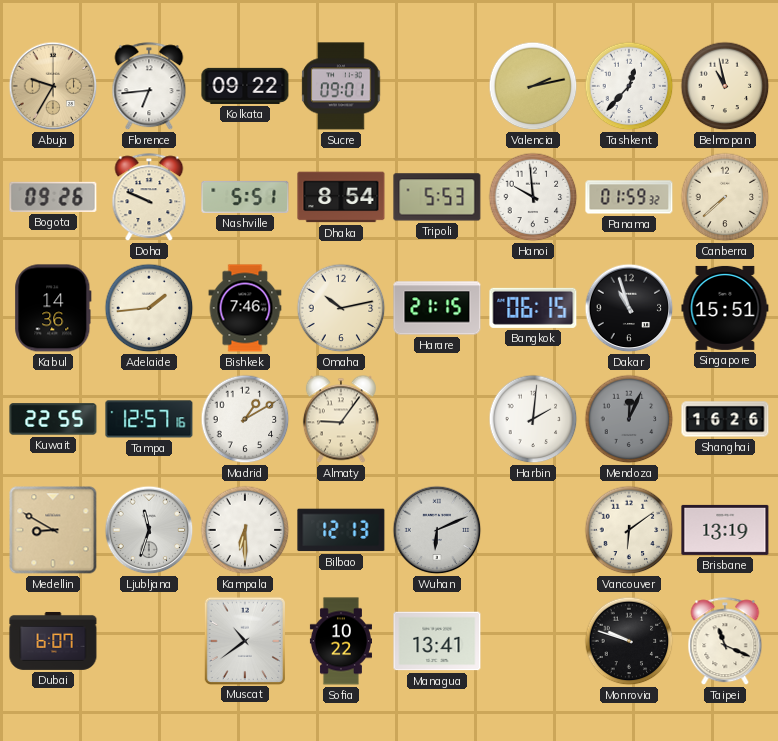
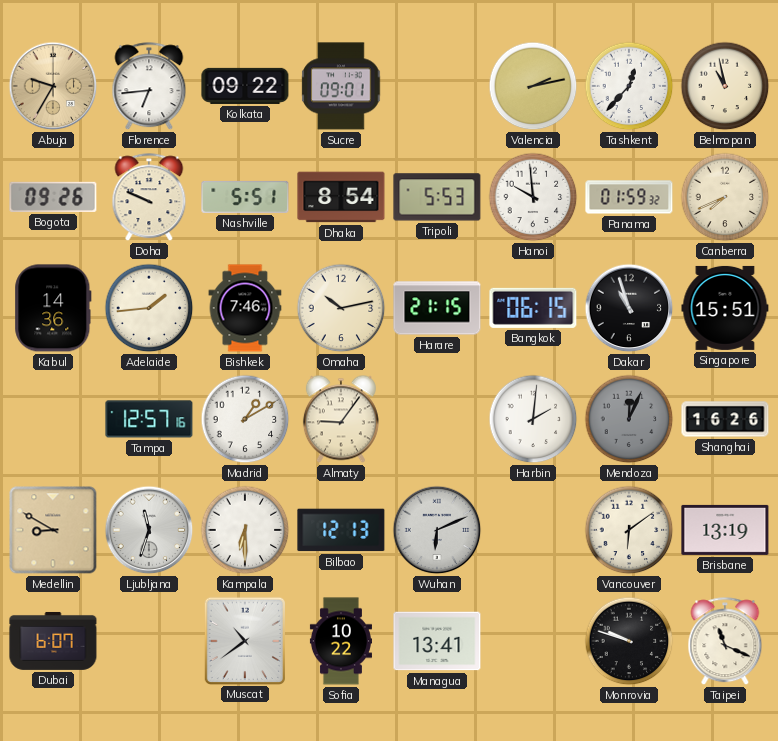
Canberra: 7:38 -> 7:41
Kuwait: 22:55 -> none
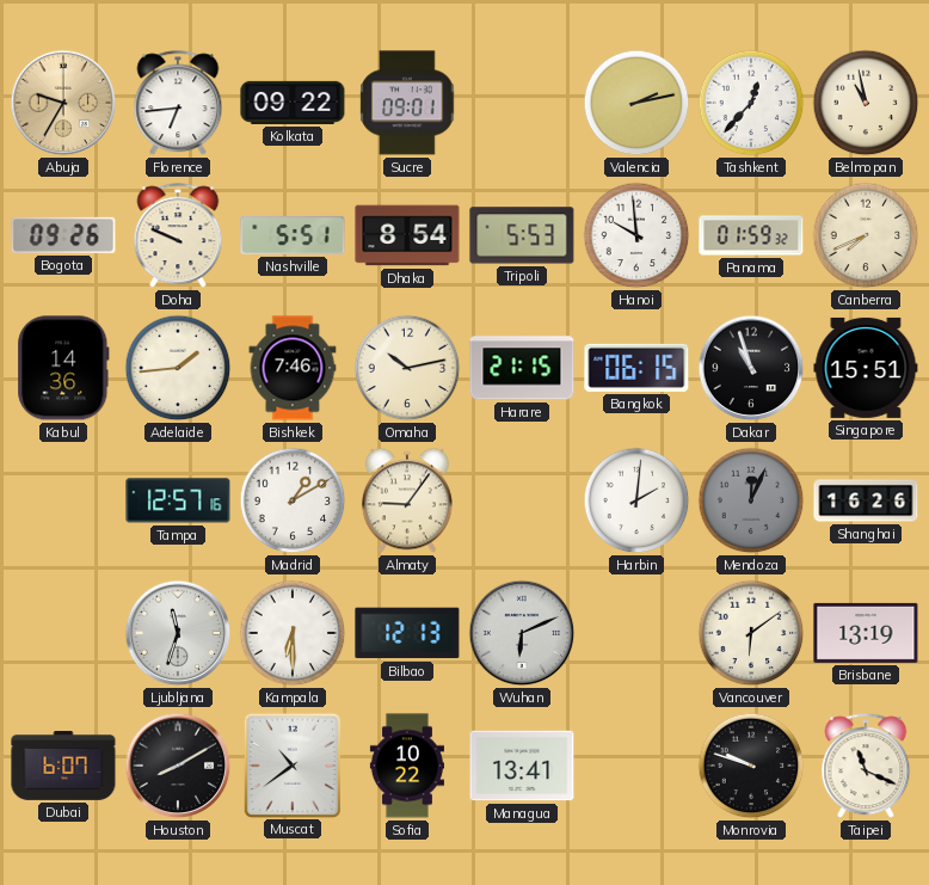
Medellin: 8:50 -> none
Houston: none -> 8:10
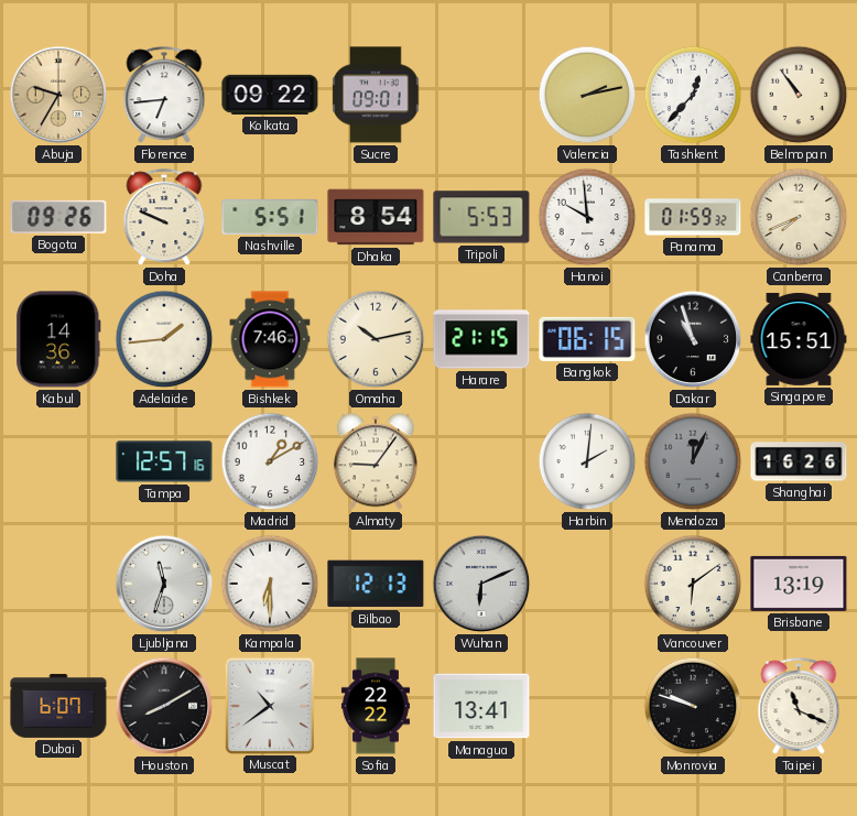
Belmopan: 10:58 -> 10:54
Sofia: 10:22 -> 22:22
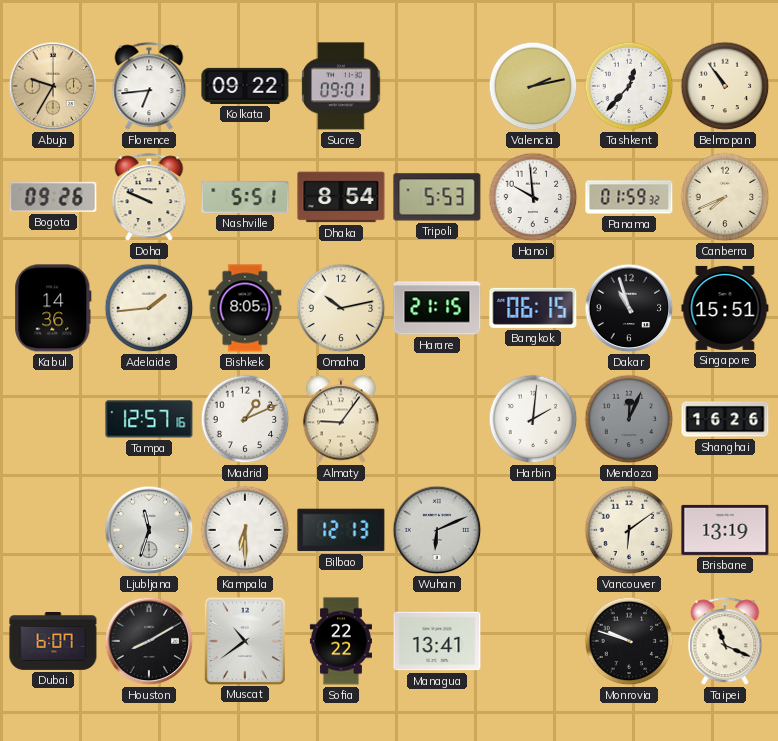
Bishkek: 7:46 -> 8:05
Madrid: 1:10 -> 1:11
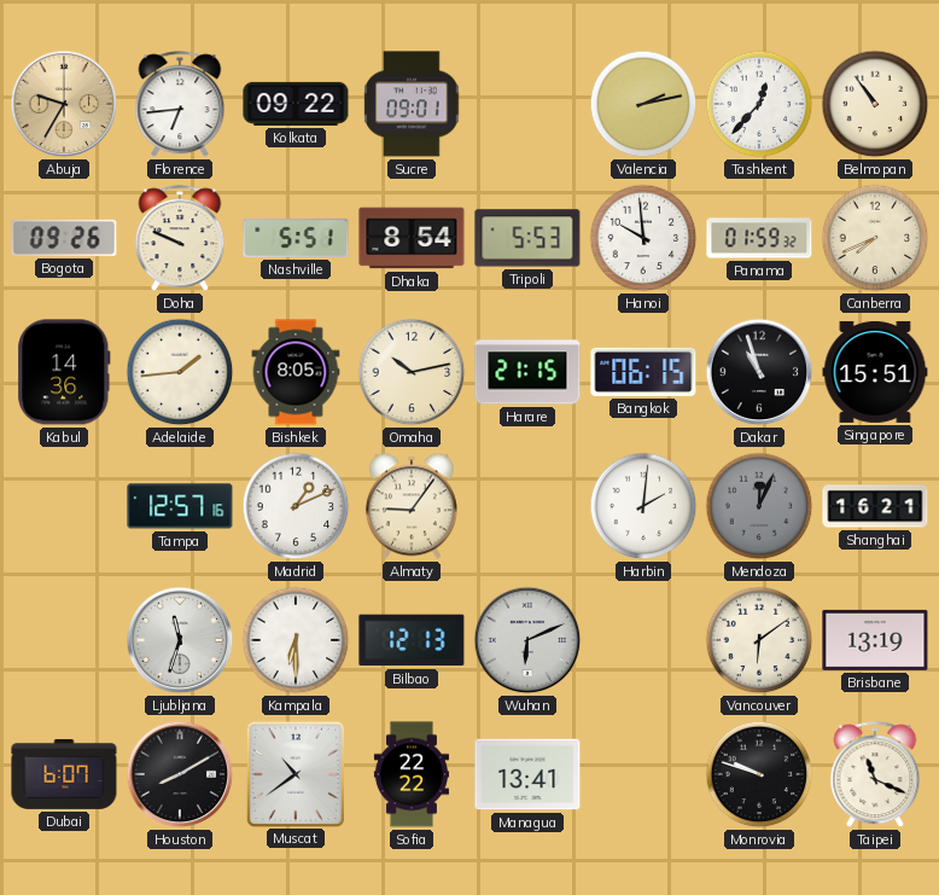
Shanghai: 16:26 -> 16:21
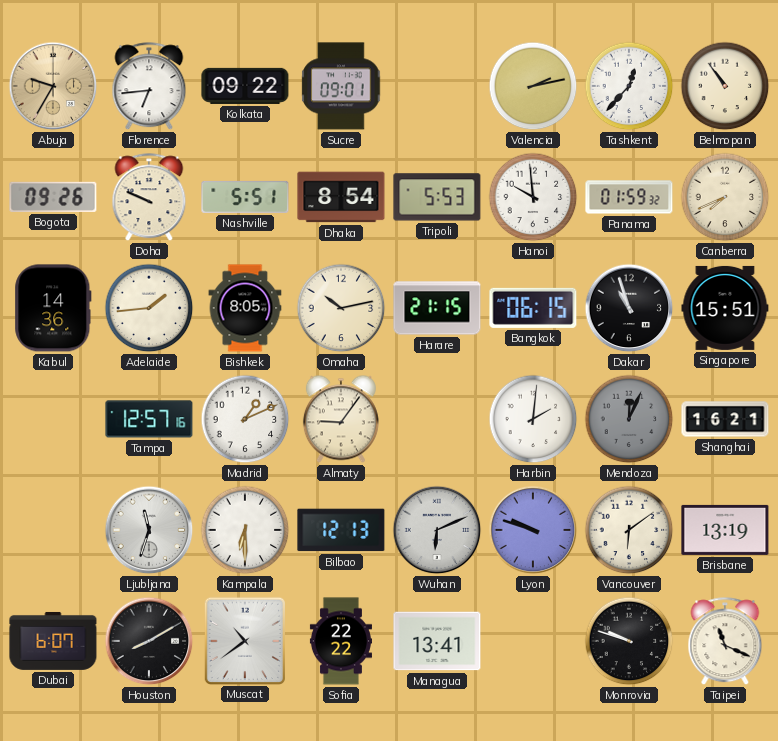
Lyon: none -> 9:48
